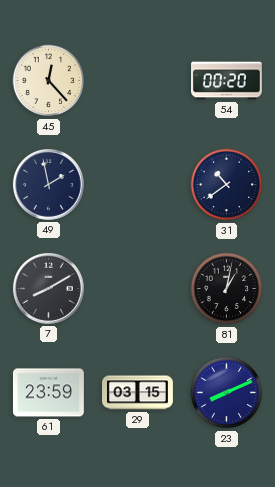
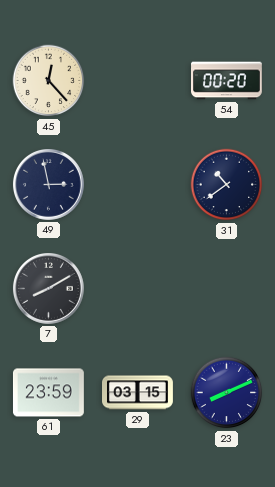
49: 1:58 -> 2:58
81: 1:02 -> none
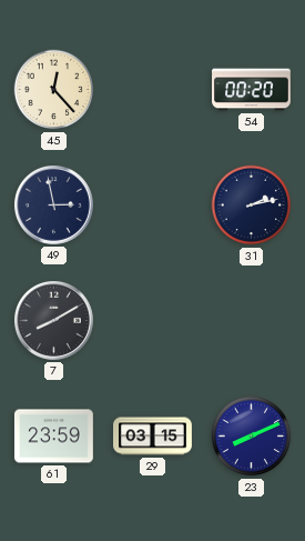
31: 10:39 -> 2:13
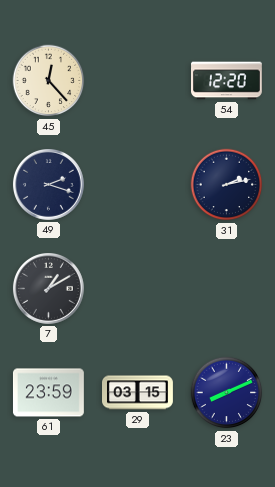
54: 00:20 -> 12:20
49: 2:58 -> 2:18
7: 8:10 -> 1:10
